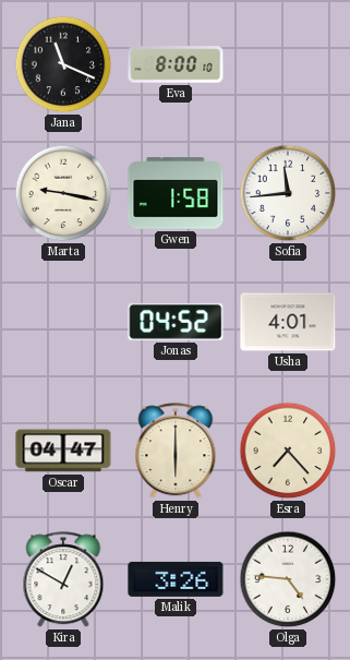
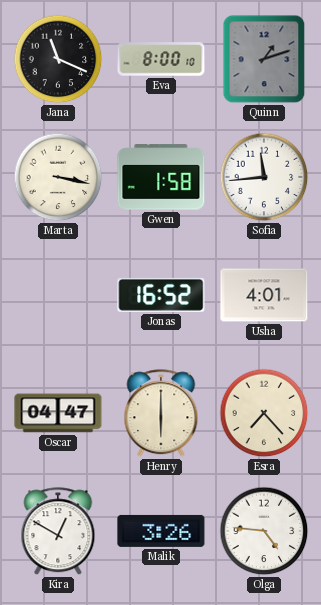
Quinn: none -> 1:12
Marta: 9:17 -> 3:17
Jonas: 04:52 -> 16:52
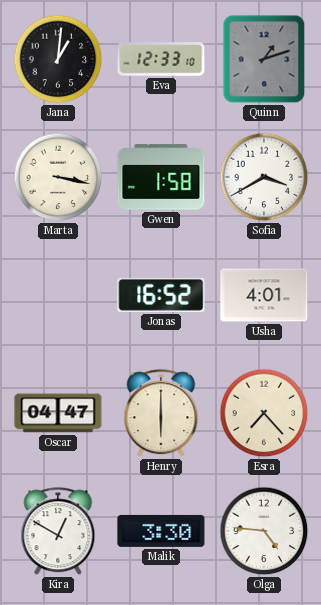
Jana: 11:19 -> 1:01
Eva: 8:00 -> 12:33
Sofia: 11:44 -> 3:40
Malik: 3:26 -> 3:30
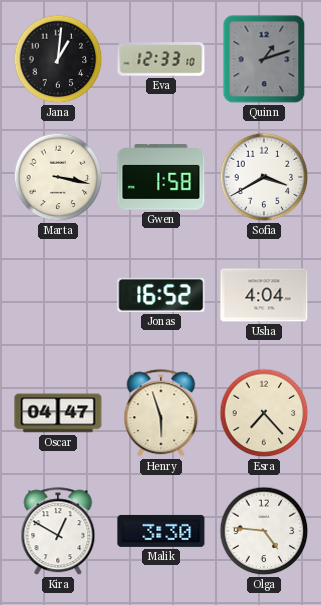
Usha: 4:01 -> 4:04
Henry: 6:00 -> 5:57
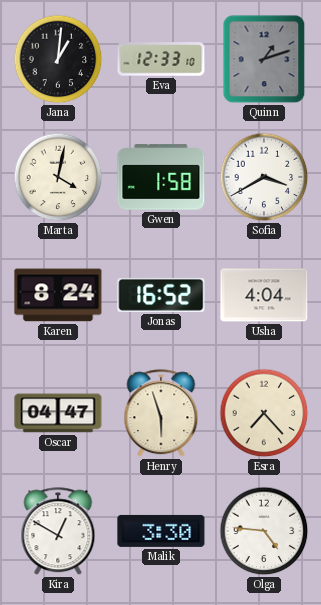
Marta: 3:17 -> 4:02
Karen: none -> 8:24
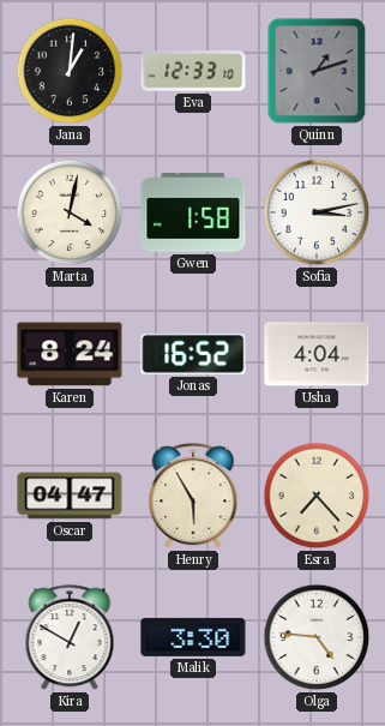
Sofia: 3:40 -> 3:13
Henry: 5:57 -> 5:55
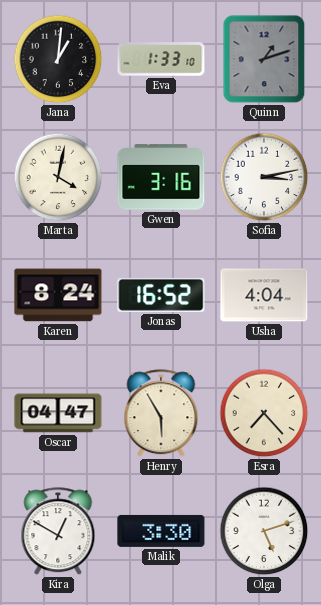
Eva: 12:33 -> 1:33
Gwen: 1:58 -> 3:16
Olga: 4:46 -> 5:12
